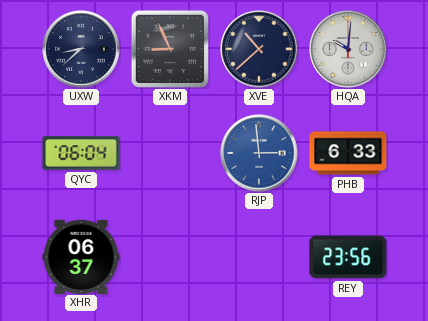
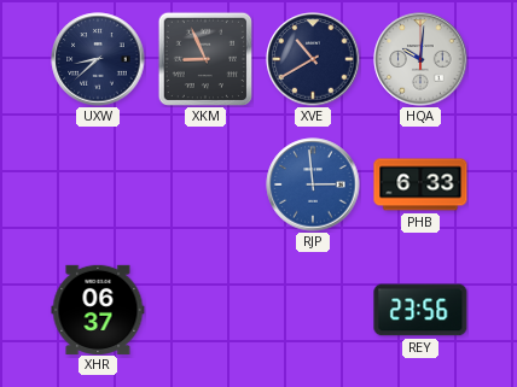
XVE: 10:38 -> 10:40
QYC: 06:04 -> none
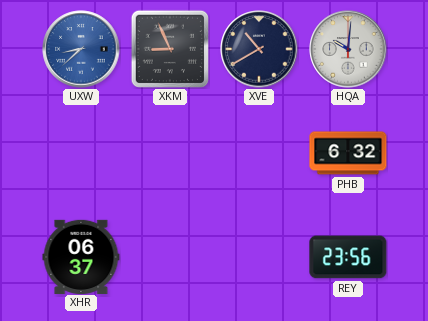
UXW dial: navy -> blue
RJP: 2:59 -> none
PHB: 6:33 -> 6:32
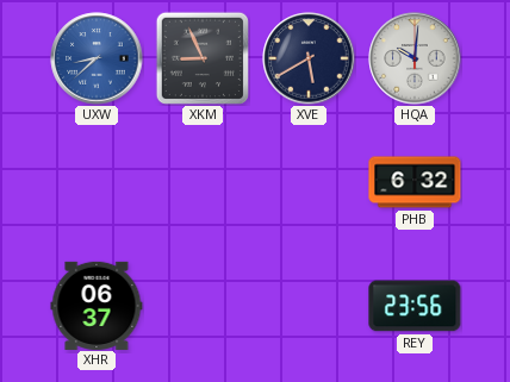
XVE: 10:40 -> 5:40
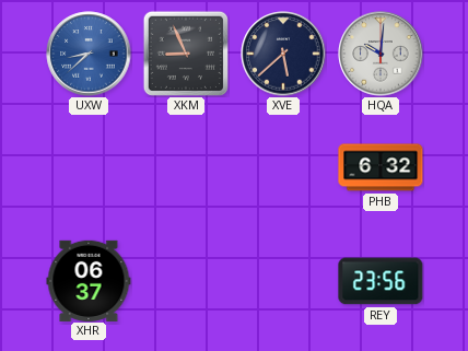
XVE: 5:40 -> 5:38
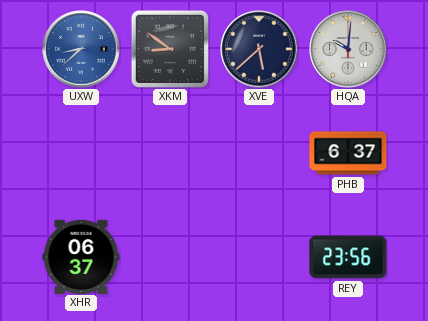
XKM: 8:56 -> 8:51
PHB: 6:32 -> 6:37
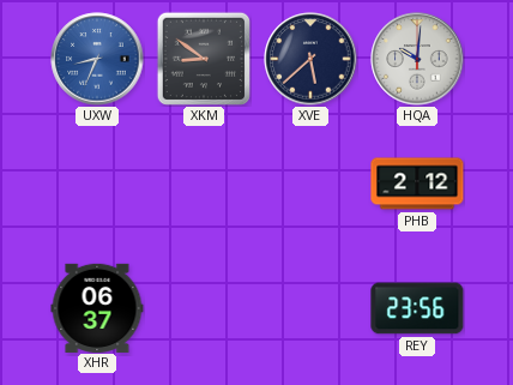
UXW: 8:38 -> 8:34
PHB: 6:37 -> 2:12
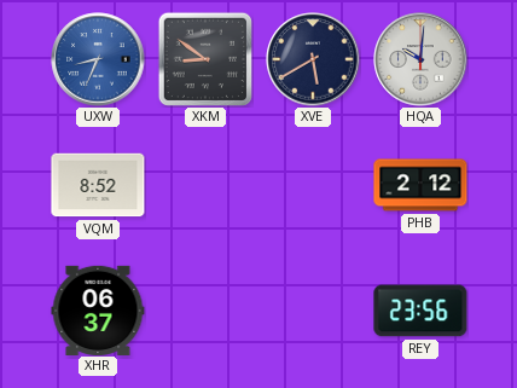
XVE: 5:38 -> 5:40
VQM: none -> 8:52
